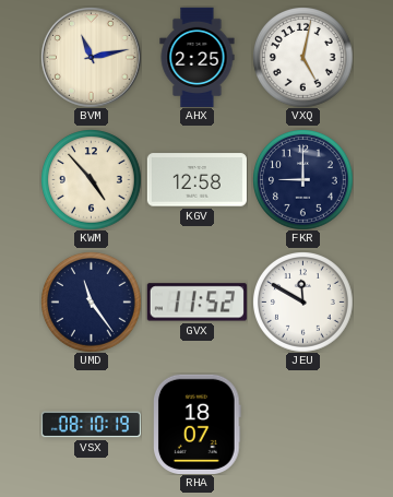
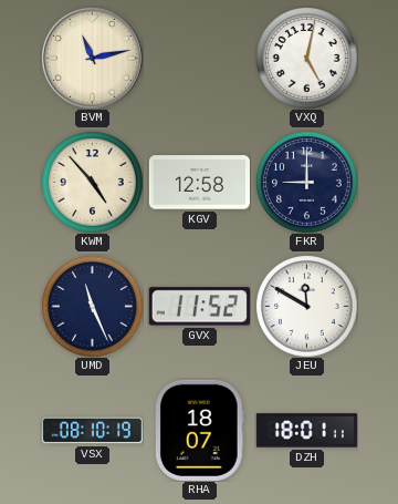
AHX: 2:25 -> none
UMD: 11:24 -> 11:26
DZH: none -> 18:01
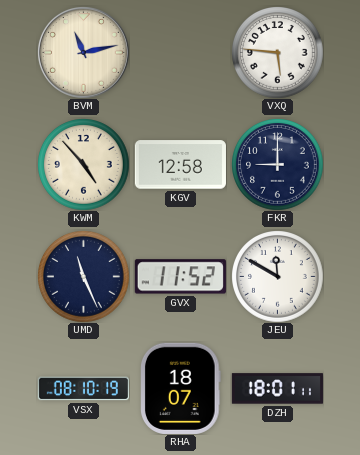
VXQ: 5:02 -> 5:46
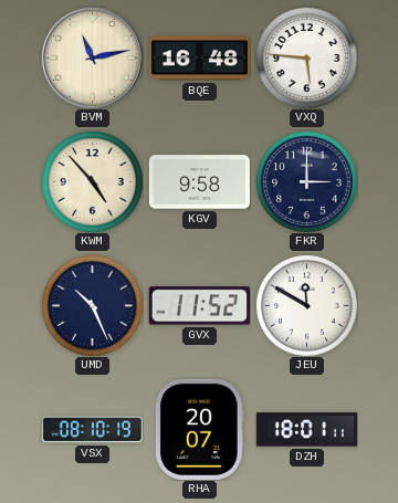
BQE: none -> 16:48
KGV: 12:58 -> 9:58
FKR: 9:00 -> 3:00
UMD: 11:26 -> 10:26
RHA: 18:07 -> 20:07
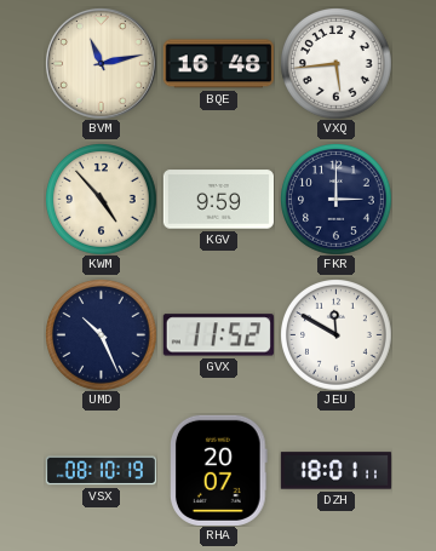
VXQ: 5:46 -> 5:44
KGV: 9:58 -> 9:59
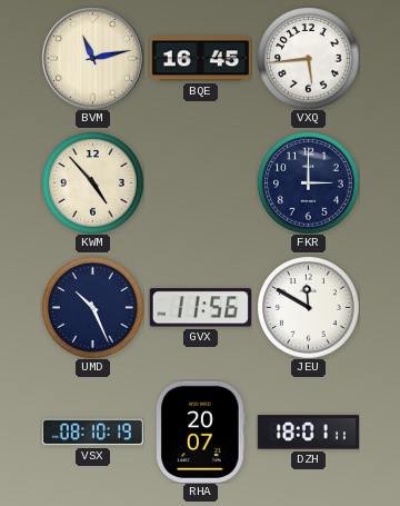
BQE: 16:48 -> 16:45
KGV: 9:59 -> none
GVX: 11:52 -> 11:56
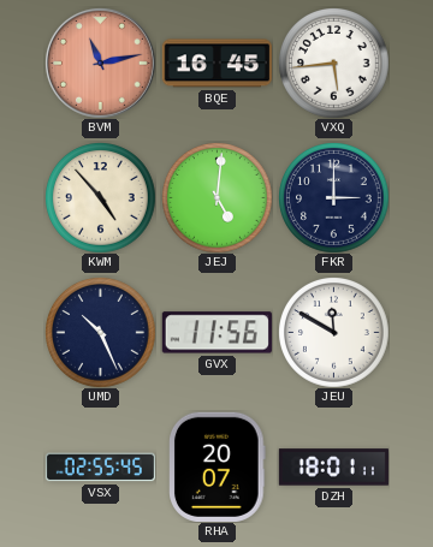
BVM dial: cream -> salmon
JEJ: none -> 5:01
VSX: 08:10 -> 02:55
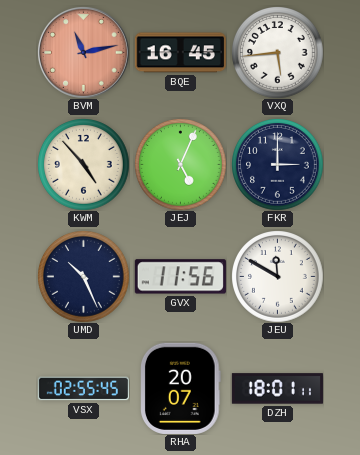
JEJ: 5:01 -> 5:04
